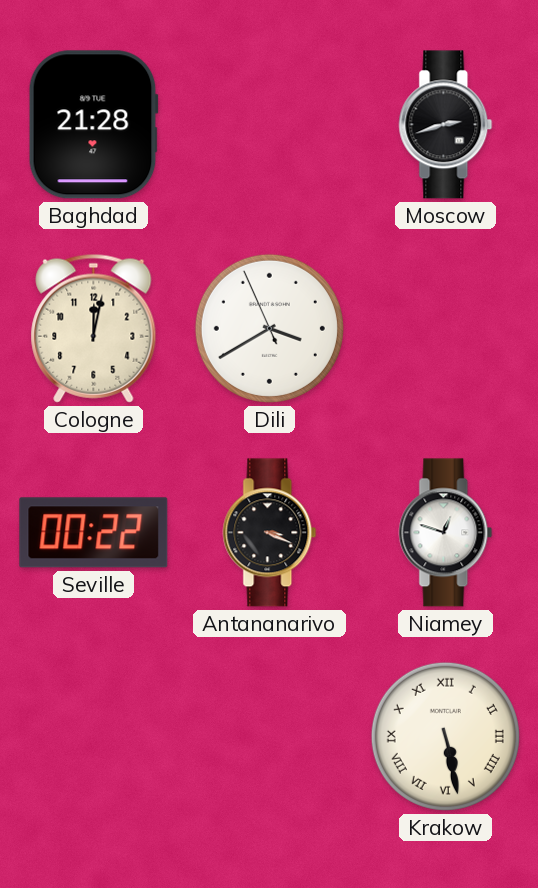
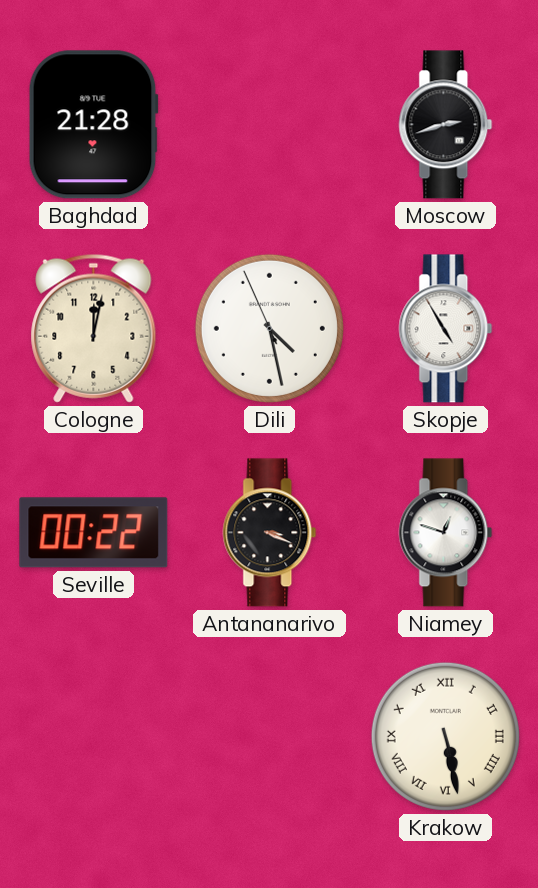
Dili: 3:39 -> 4:27
Skopje: none -> 4:55
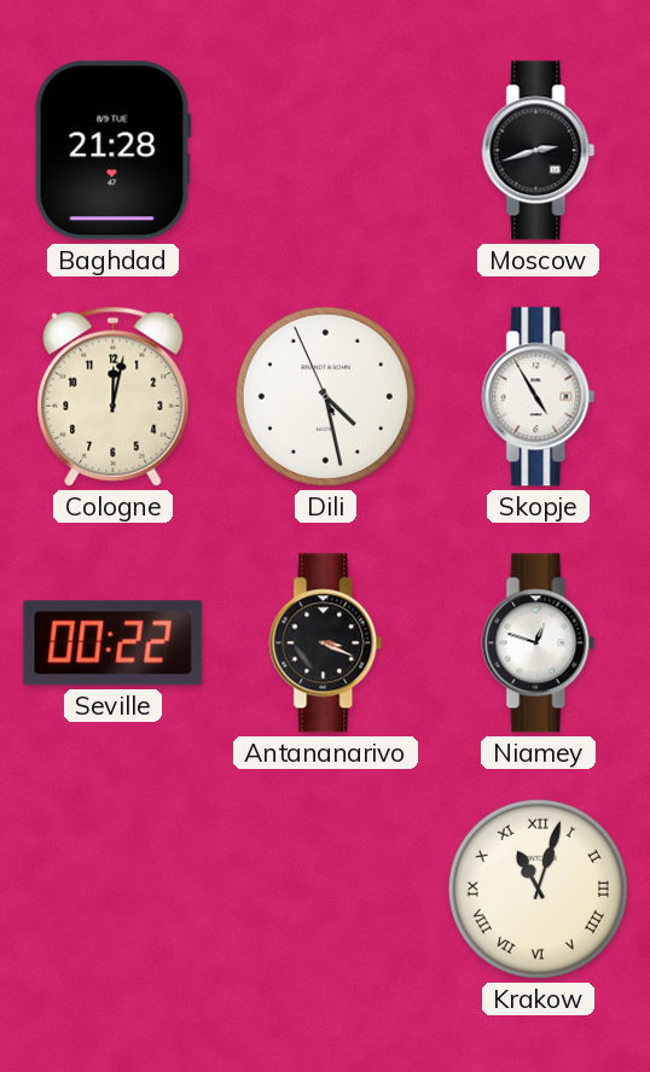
Krakow: 5:28 -> 11:03
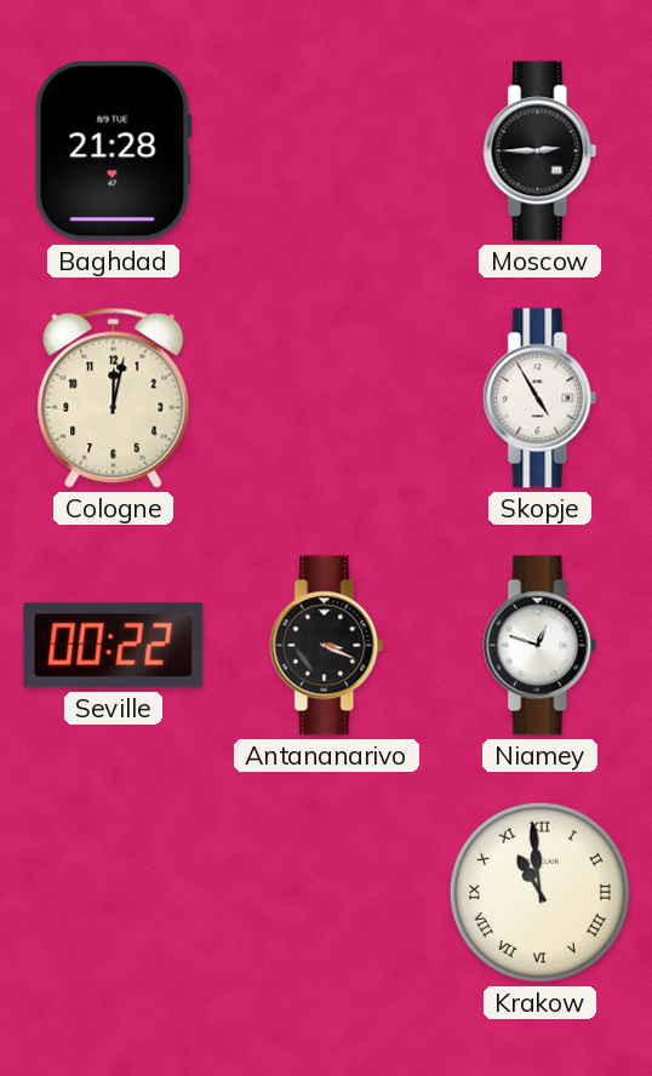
Moscow: 2:42 -> 2:45
Dili: 4:27 -> none
Krakow: 11:03 -> 10:59
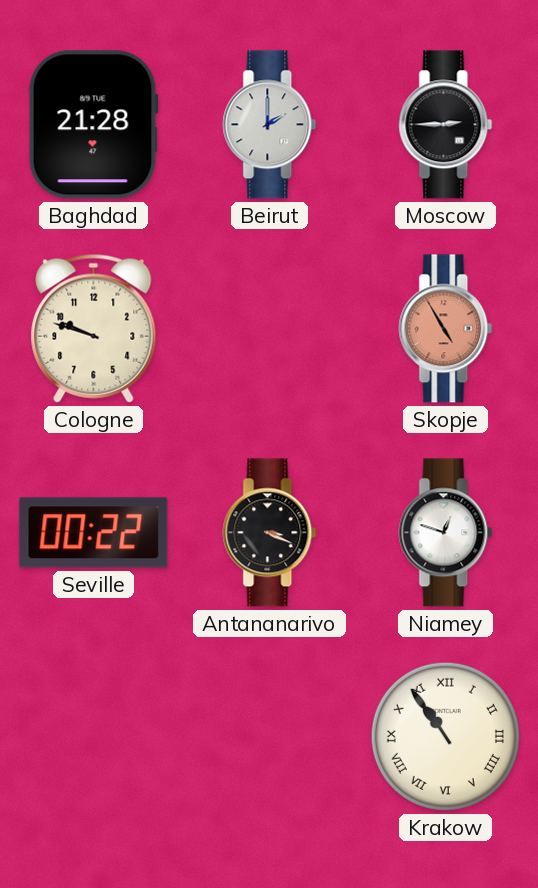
Beirut: none -> 2:00
Cologne: 12:02 -> 9:48
Skopje dial: white -> salmon
Krakow: 10:59 -> 10:54
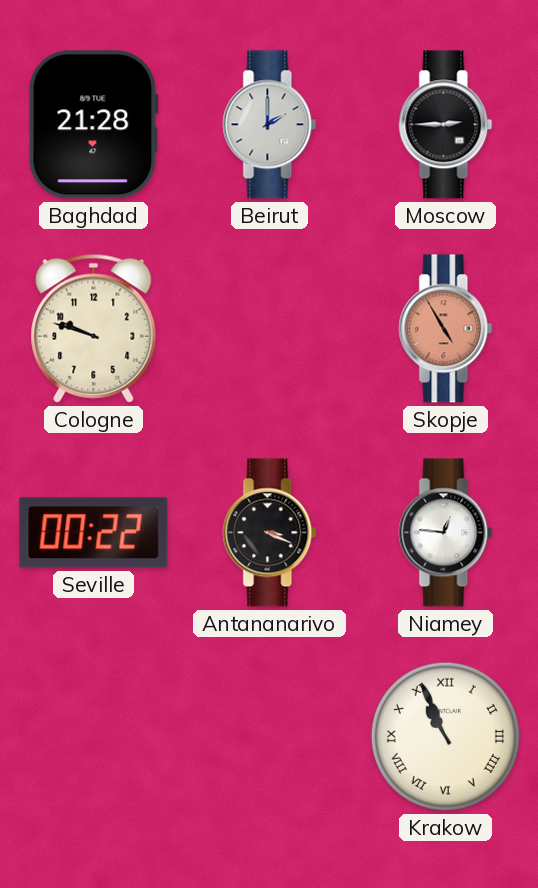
Niamey: 12:48 -> 12:46
Krakow: 10:54 -> 10:56
